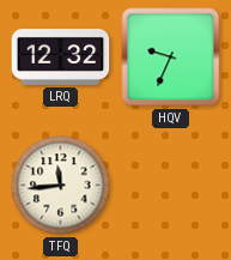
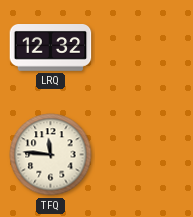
HQV: 9:34 -> none
TFQ: 11:44 -> 11:46
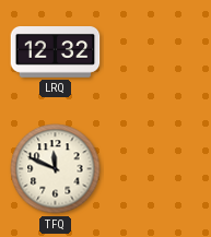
TFQ: 11:46 -> 11:49
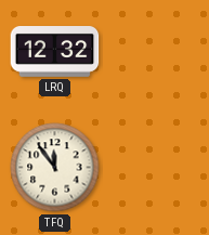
TFQ: 11:49 -> 11:54
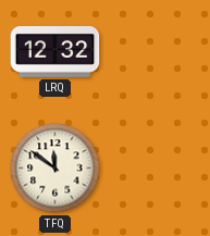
TFQ: 11:54 -> 11:51
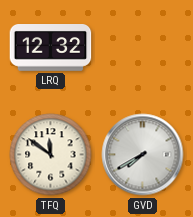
GVD: none -> 7:40
